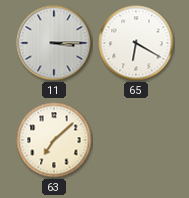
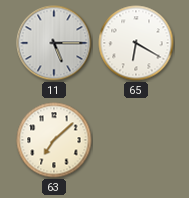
11: 3:15 -> 5:15
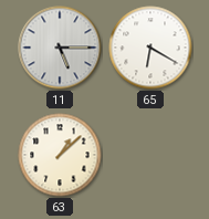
63: 7:08 -> 1:08
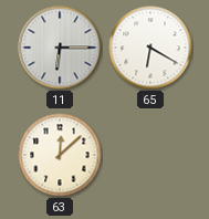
11: 5:15 -> 6:15
63: 1:08 -> 12:08
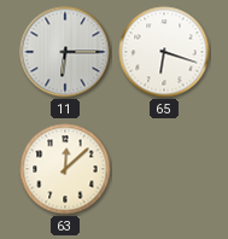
65: 6:20 -> 6:18
